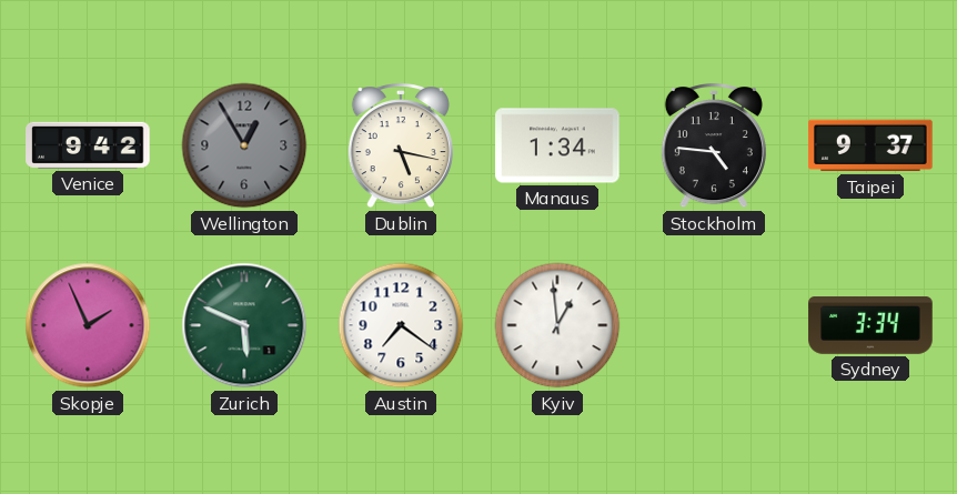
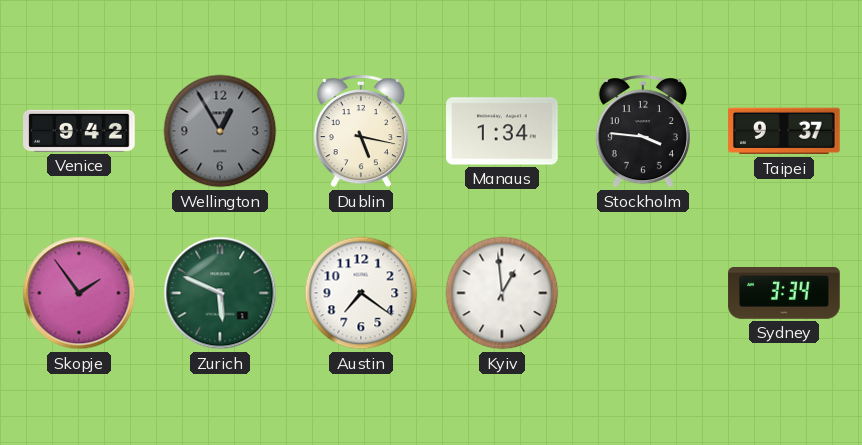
Stockholm: 4:46 -> 3:46
Skopje: 1:56 -> 1:54
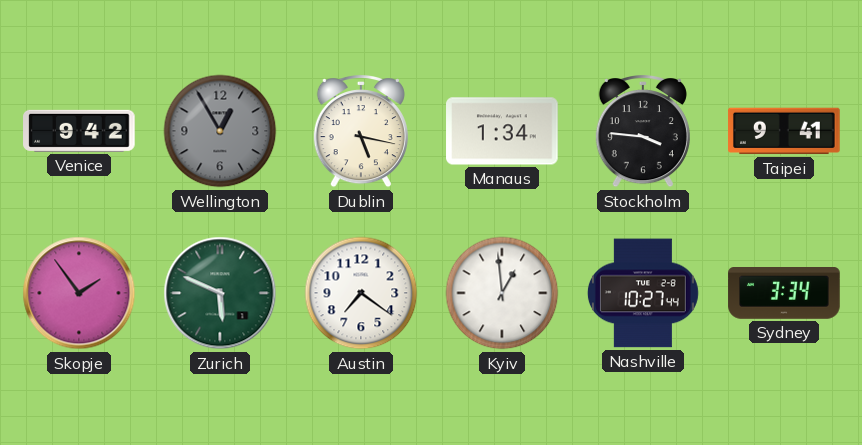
Taipei: 9:37 -> 9:41
Nashville: none -> 10:27
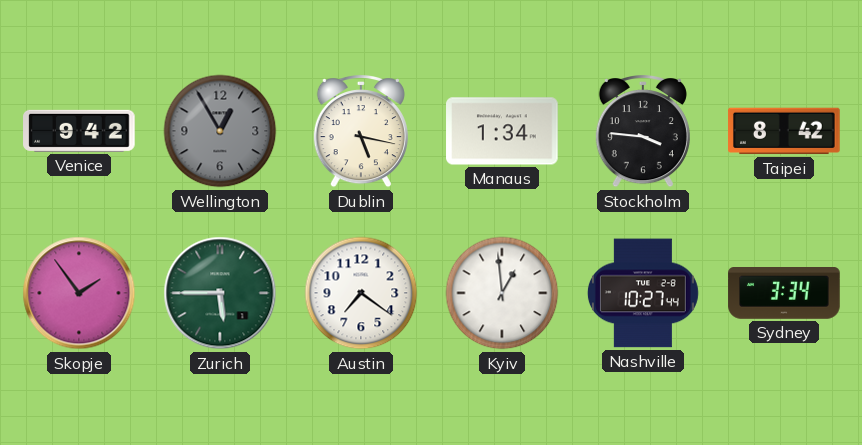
Taipei: 9:41 -> 8:42
Zurich: 5:49 -> 5:45
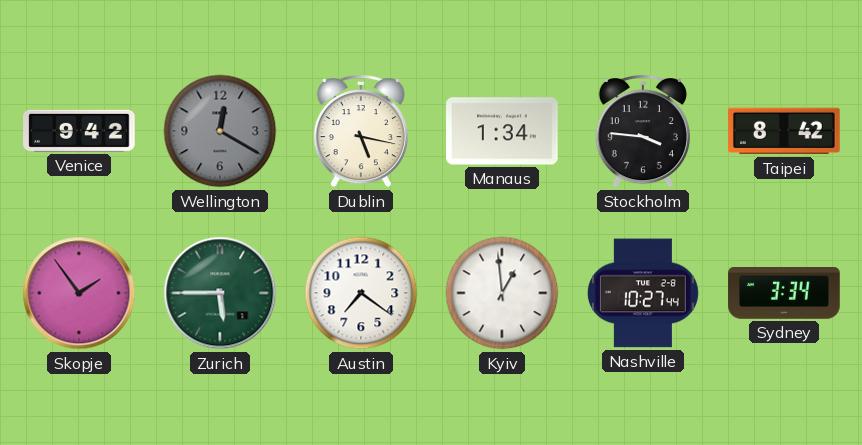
Wellington: 12:55 -> 12:20
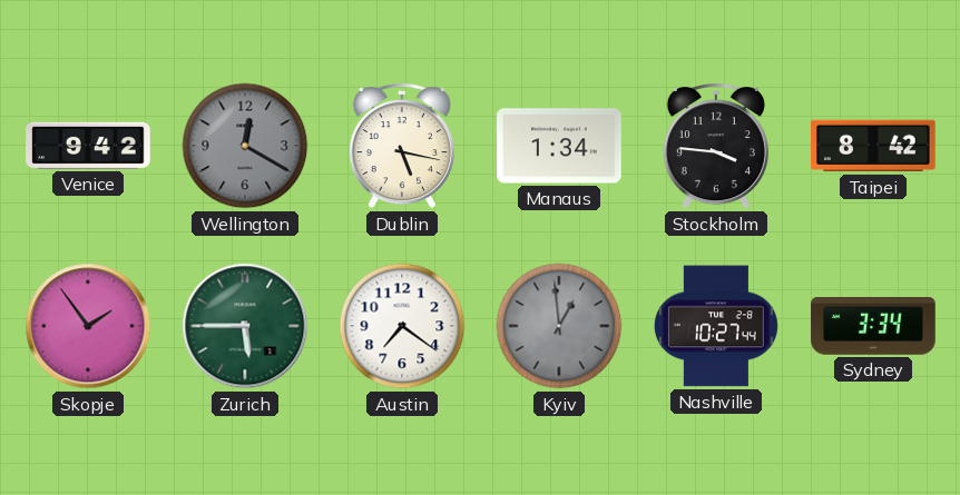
Kyiv dial: white -> grey
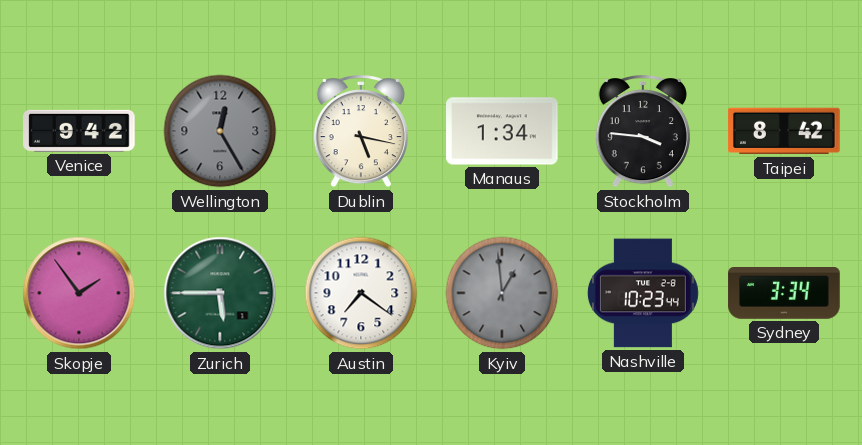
Wellington: 12:20 -> 12:25
Nashville: 10:27 -> 10:23
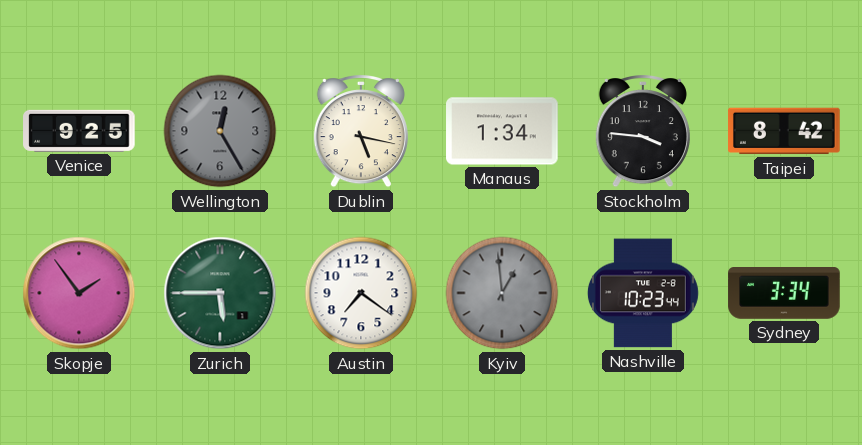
Venice: 9:42 -> 9:25
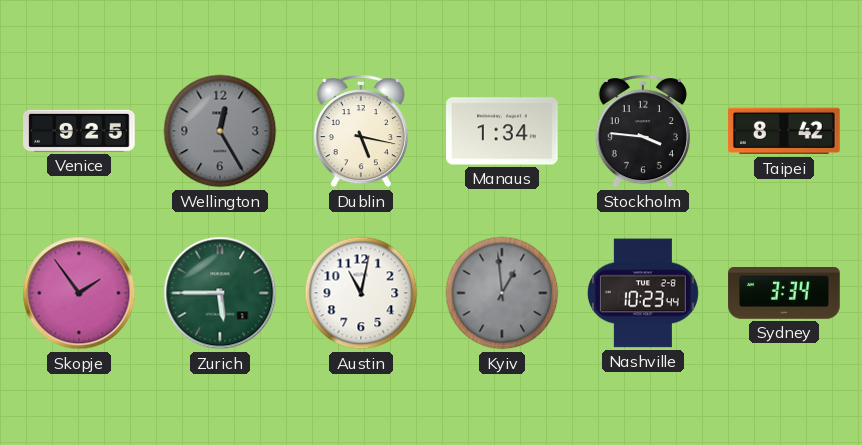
Austin: 7:21 -> 11:02
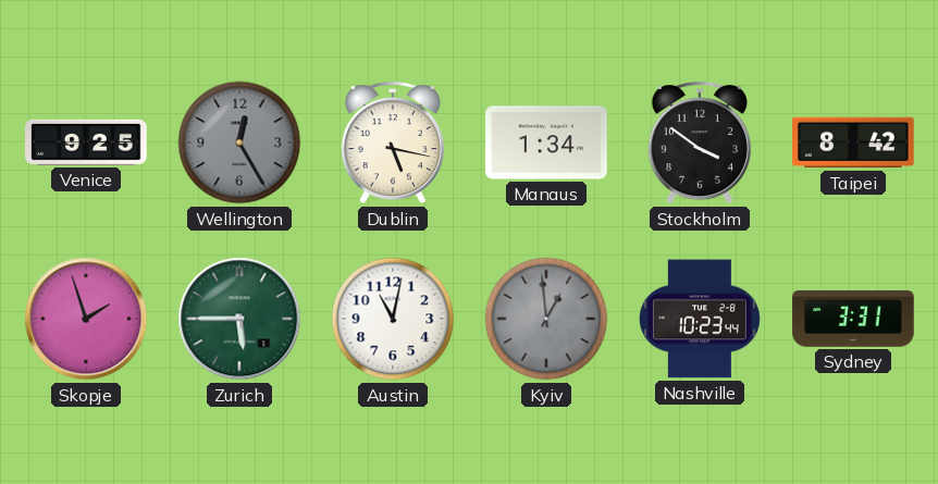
Stockholm: 3:46 -> 3:51
Skopje: 1:54 -> 1:57
Sydney: 3:34 -> 3:31
